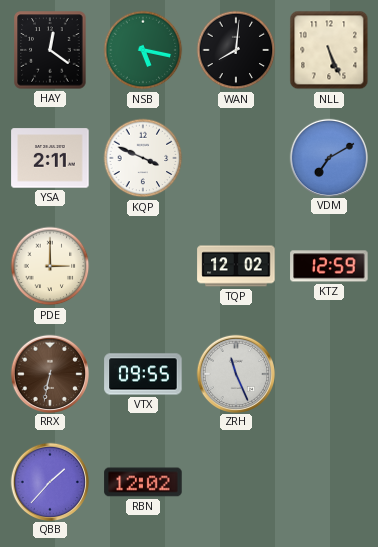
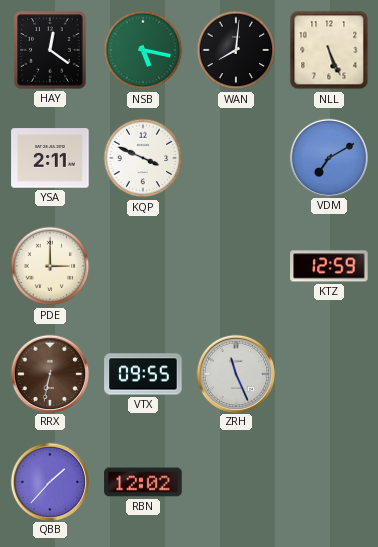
TQP: 12:02 -> none
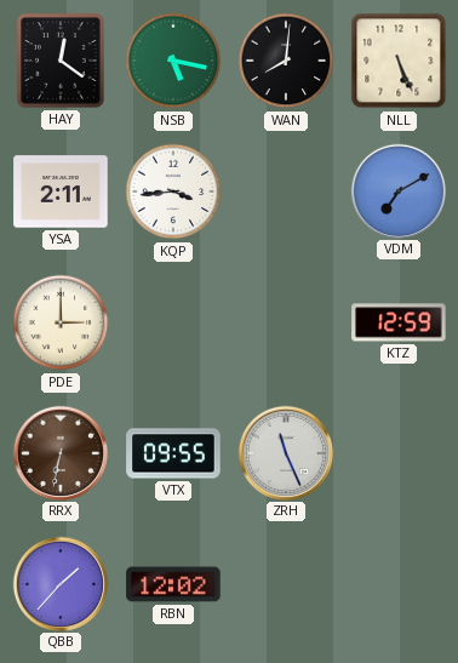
KQP: 3:49 -> 3:44
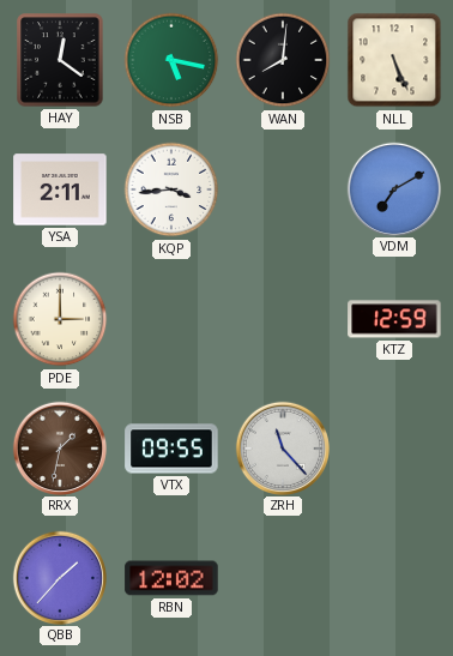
RRX: 6:32 -> 1:32
ZRH: 11:26 -> 11:23
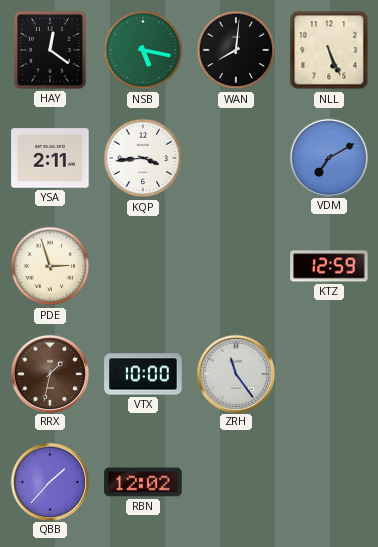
PDE: 3:00 -> 2:57
VTX: 09:55 -> 10:00
ZRH: 11:23 -> 11:24
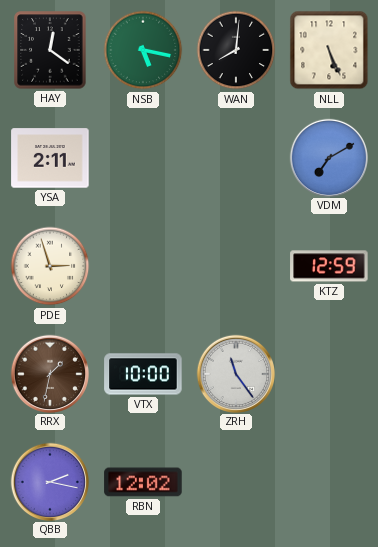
KQP: 3:44 -> none
QBB: 1:37 -> 2:17
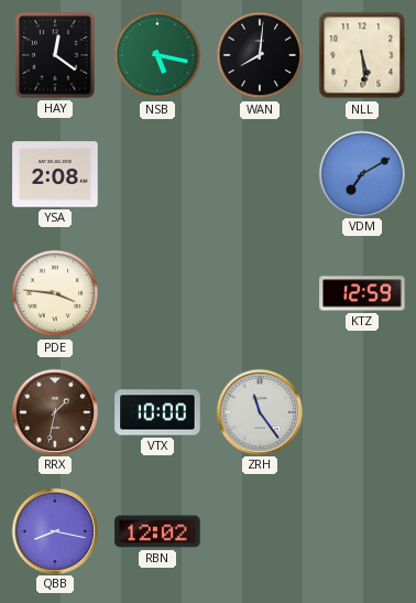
NLL: 5:26 -> 5:29
YSA: 2:11 -> 2:08
PDE: 2:57 -> 3:46
QBB: 2:17 -> 8:17
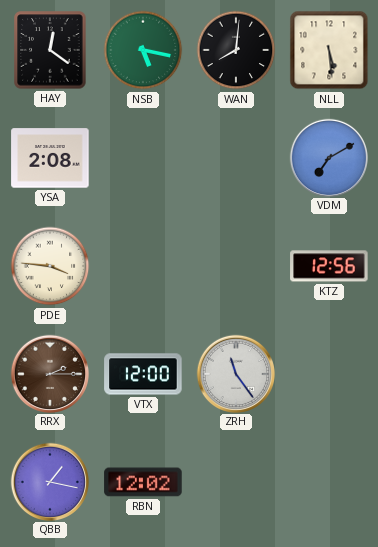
KTZ: 12:59 -> 12:56
RRX: 1:32 -> 2:15
VTX: 10:00 -> 12:00
QBB: 8:17 -> 1:17
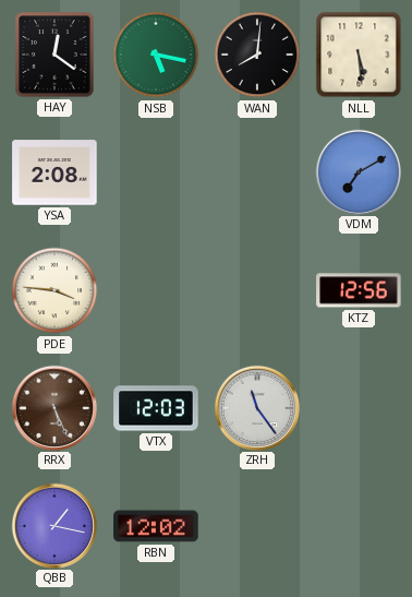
RRX: 2:15 -> 5:26
VTX: 12:00 -> 12:03
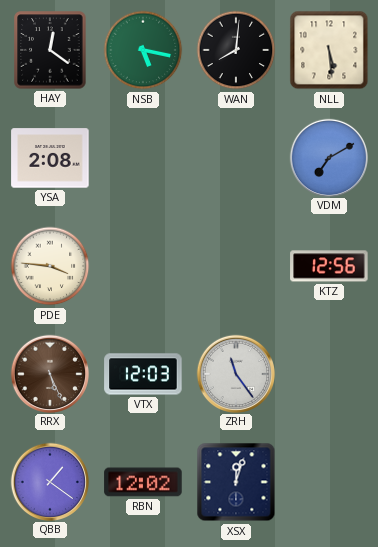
QBB: 1:17 -> 1:21
XSX: none -> 12:03
